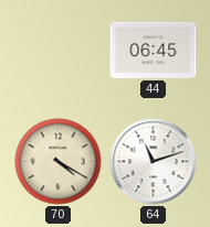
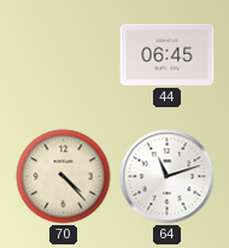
70: 4:20 -> 4:23
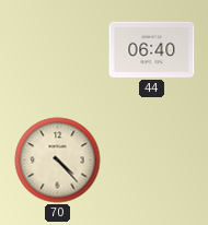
44: 06:45 -> 06:40
64: 11:12 -> none
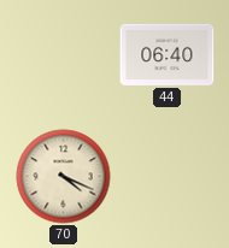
70: 4:23 -> 4:19
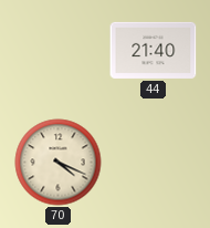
44: 06:40 -> 21:40
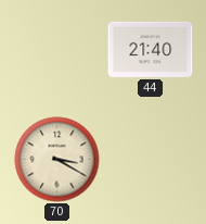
70: 4:19 -> 3:20
